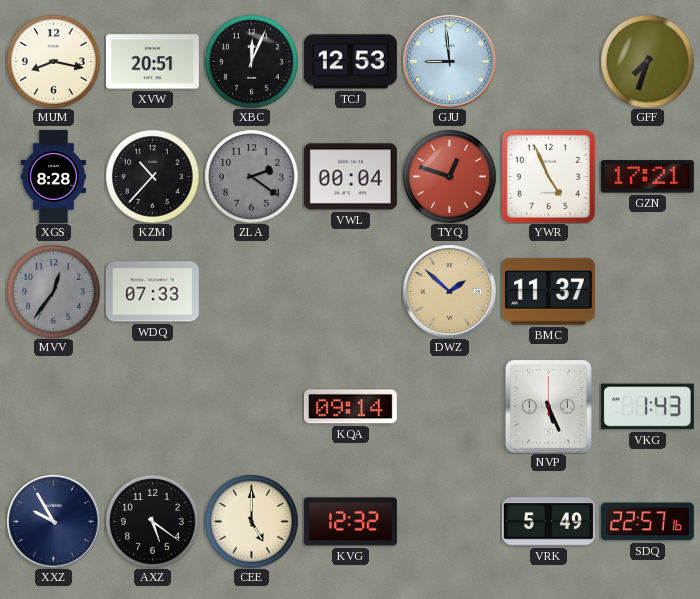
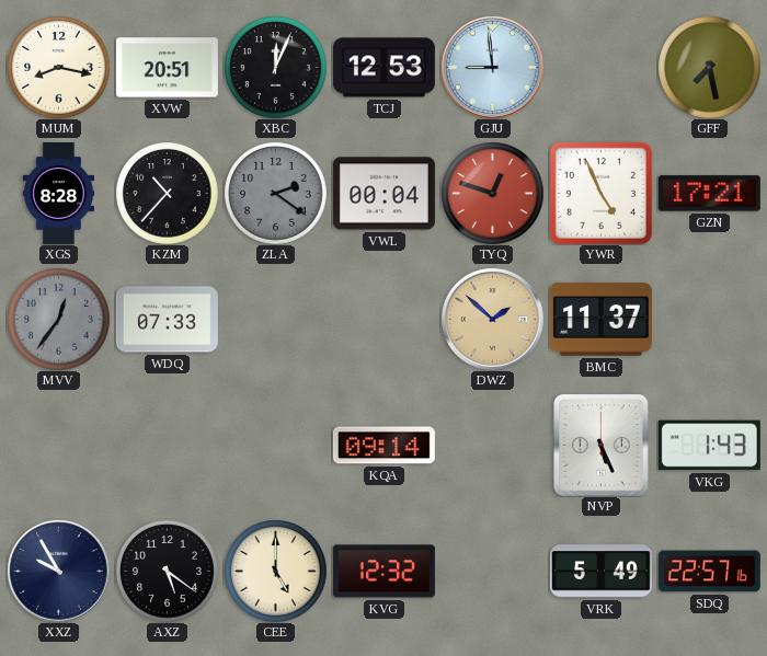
GFF: 7:33 -> 7:28
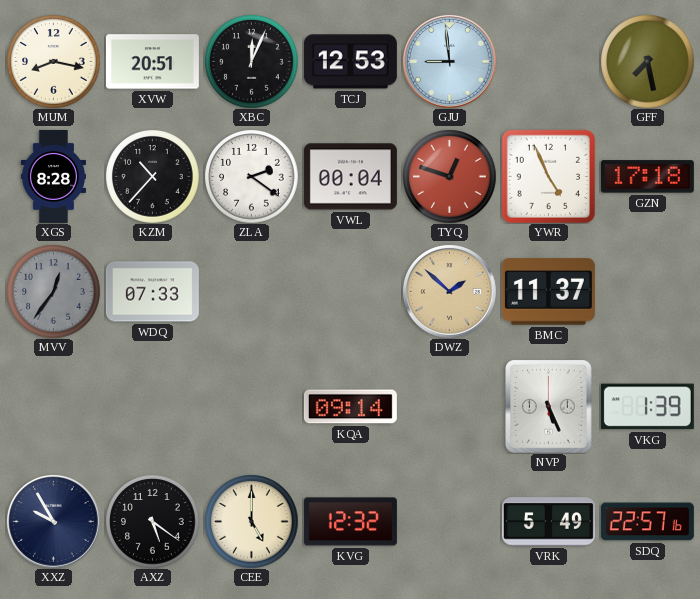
ZLA dial: grey -> white
GZN: 17:21 -> 17:18
VKG: 1:43 -> 1:39
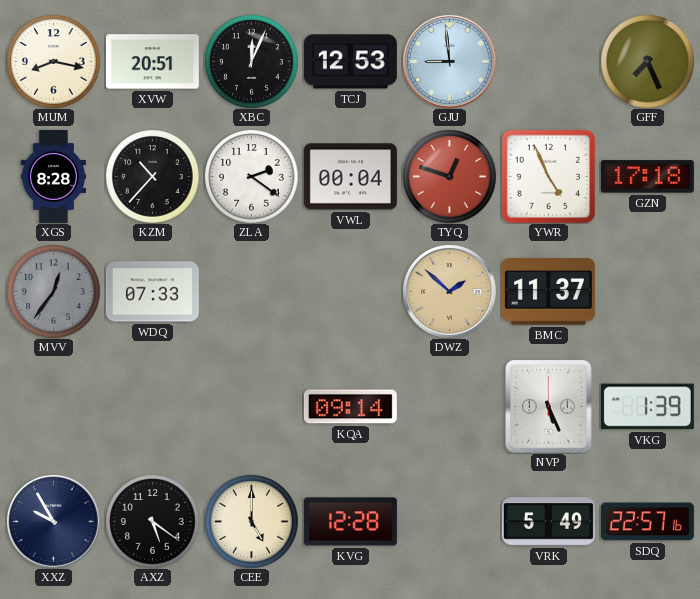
GFF: 7:28 -> 7:26
KVG: 12:32 -> 12:28
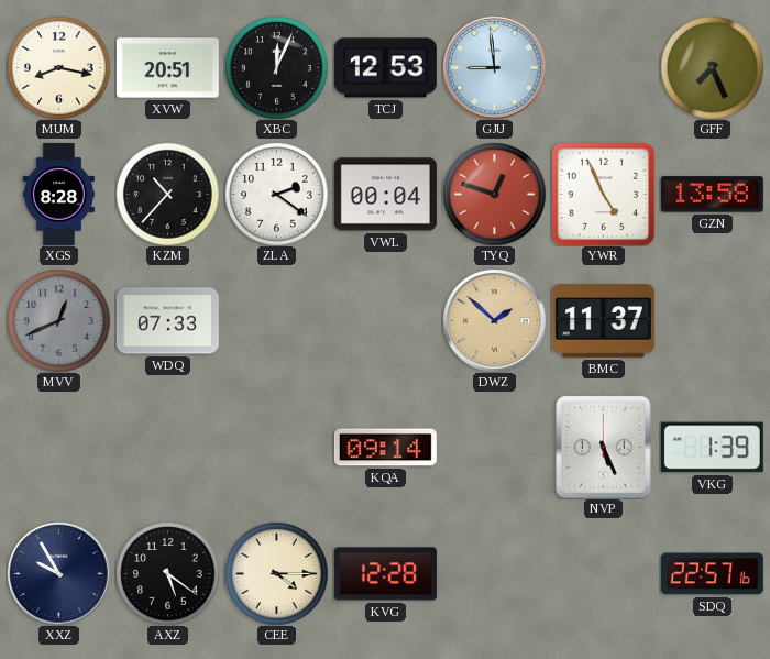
GZN: 17:18 -> 13:58
MVV: 12:36 -> 12:41
CEE: 5:00 -> 4:15
VRK: 5:49 -> none
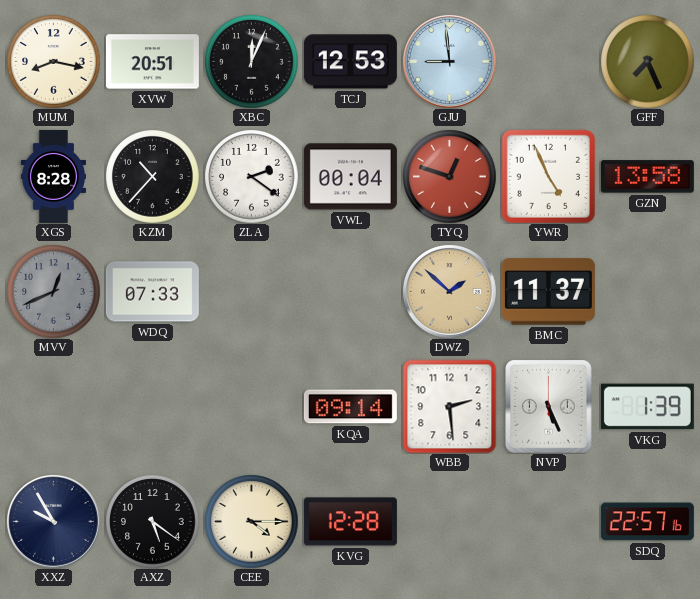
WBB: none -> 2:29
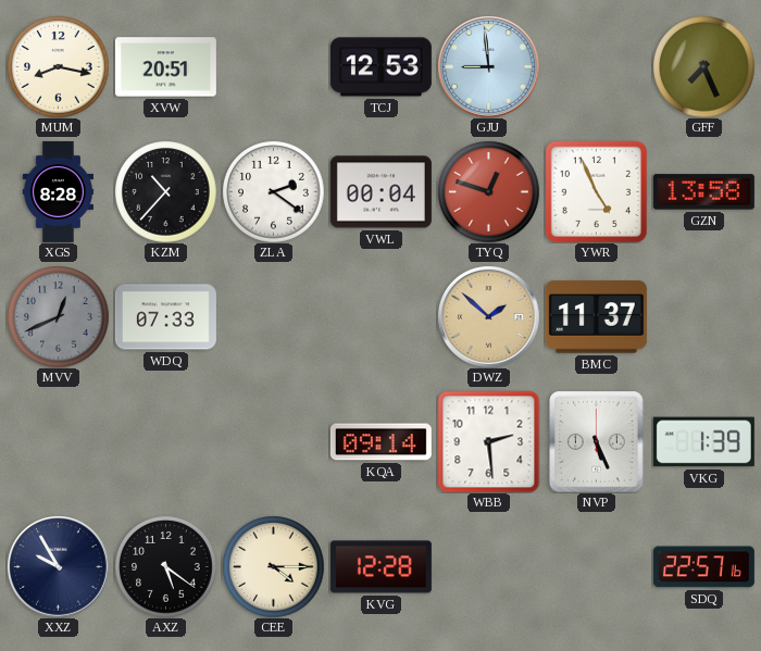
XBC: 12:04 -> none
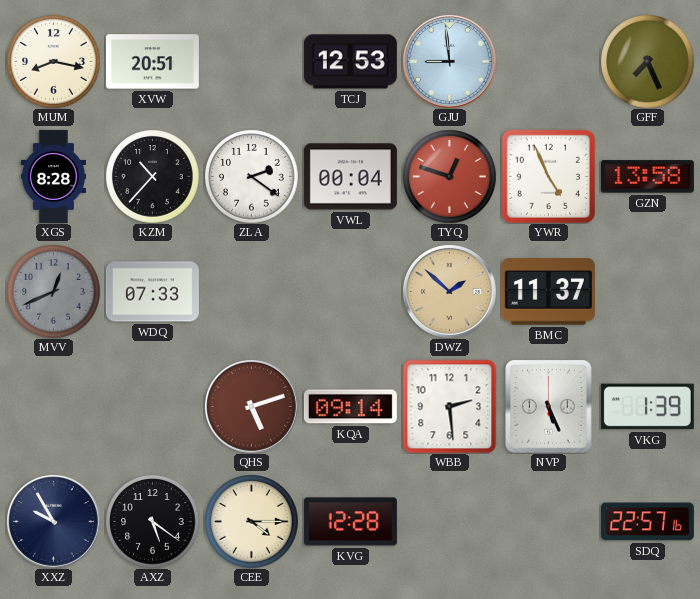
QHS: none -> 5:12
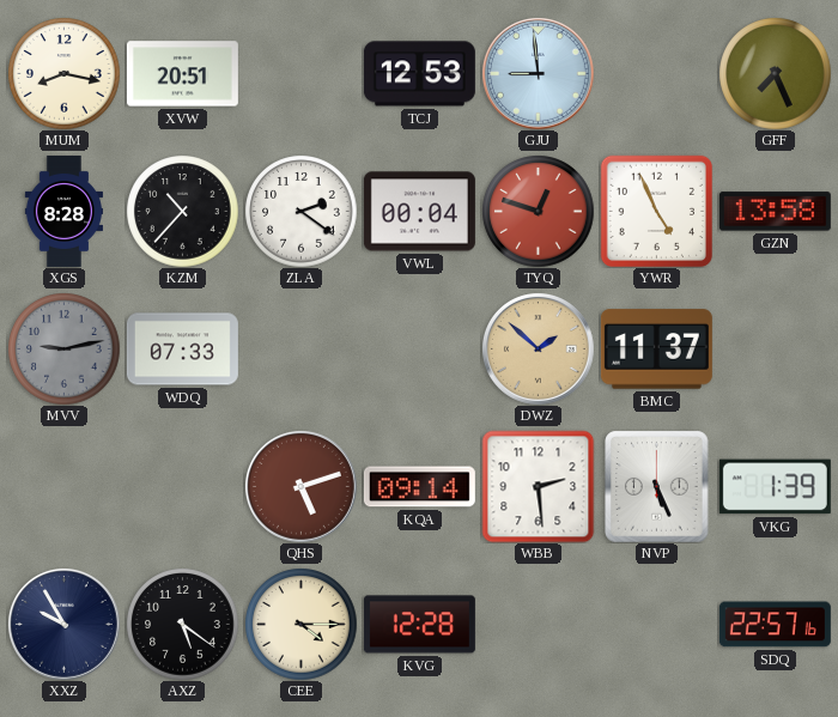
MVV: 12:41 -> 9:13
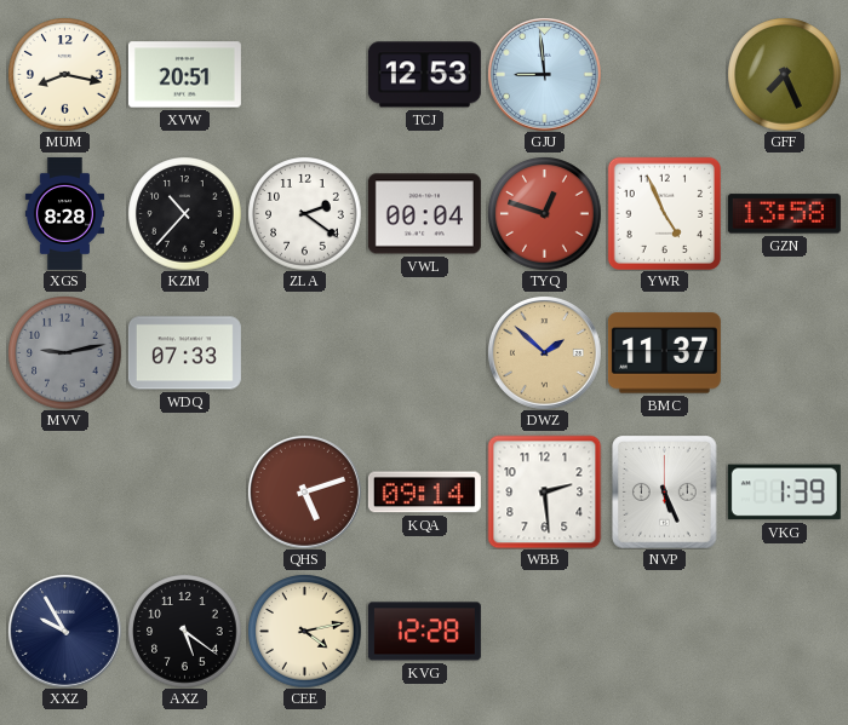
CEE: 4:15 -> 4:13
SDQ: 22:57 -> none
